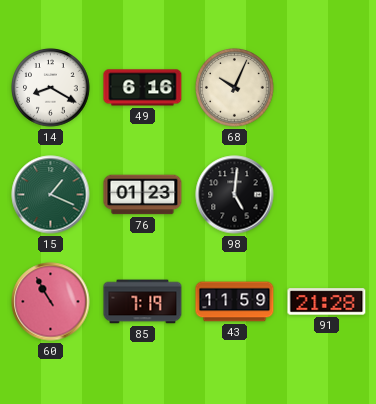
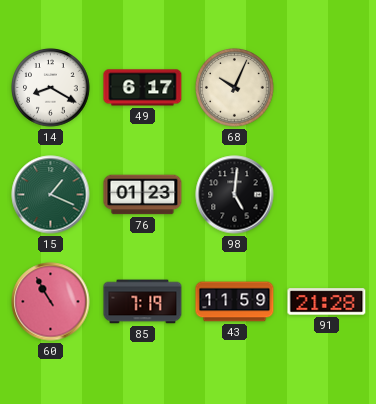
49: 6:16 -> 6:17
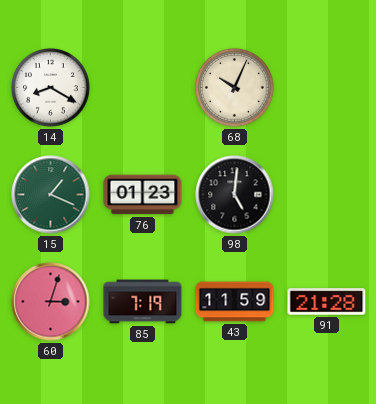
49: 6:17 -> none
60: 10:55 -> 3:03
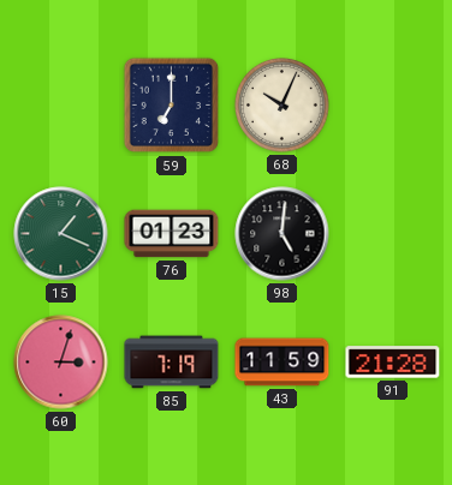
14: 8:20 -> none
59: none -> 7:00
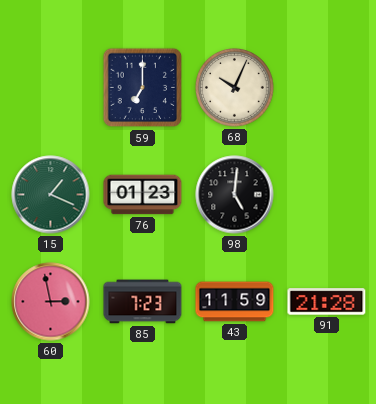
60: 3:03 -> 2:58
85: 7:19 -> 7:23
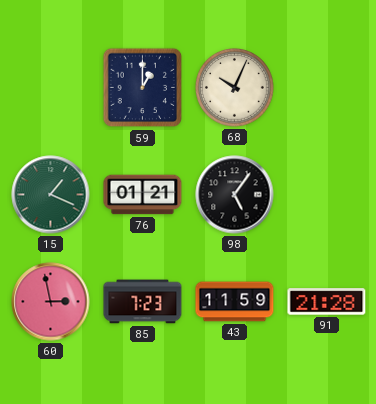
59: 7:00 -> 1:00
76: 01:23 -> 01:21
98: 5:01 -> 5:06
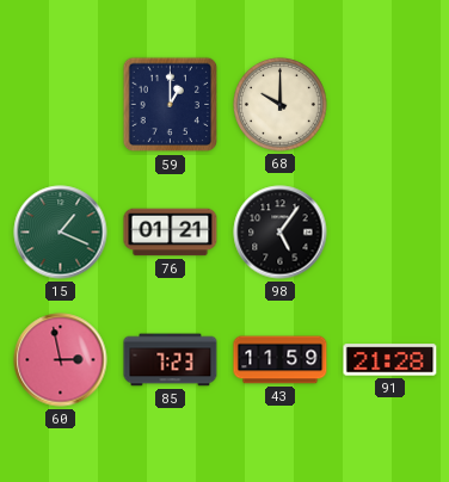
68: 10:04 -> 10:00
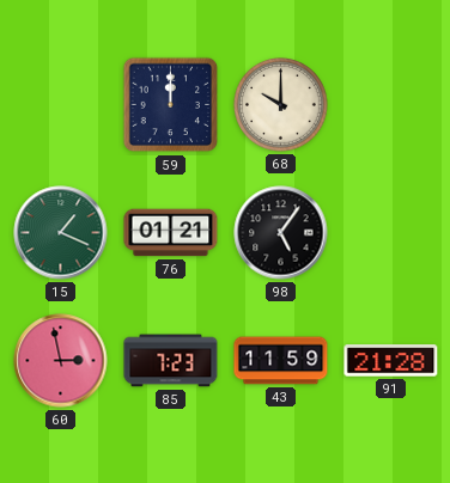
59: 1:00 -> 12:00
